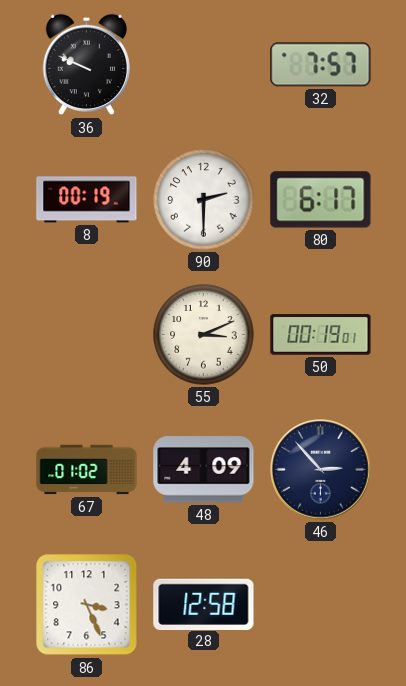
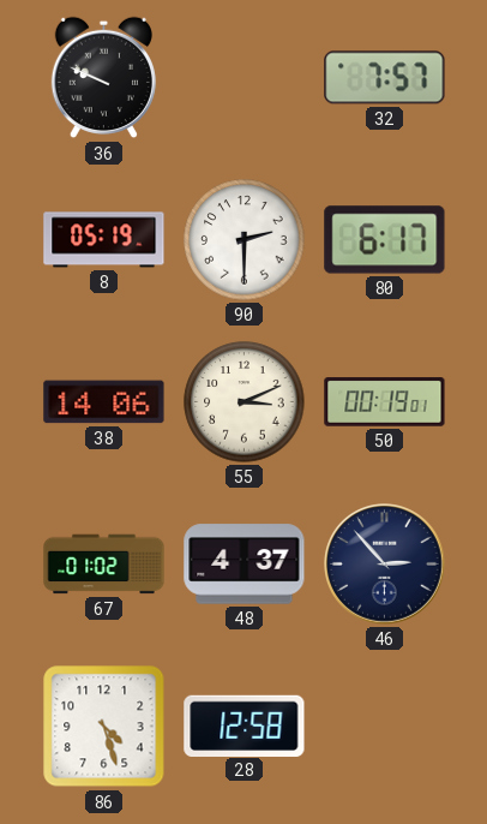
8: 00:19 -> 05:19
38: none -> 14:06
48: 4:09 -> 4:37
86: 3:26 -> 4:27
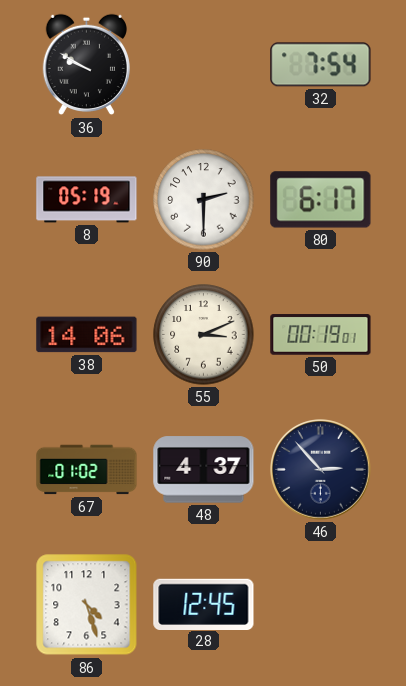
36: 9:49 -> 9:50
32: 7:57 -> 7:54
28: 12:58 -> 12:45
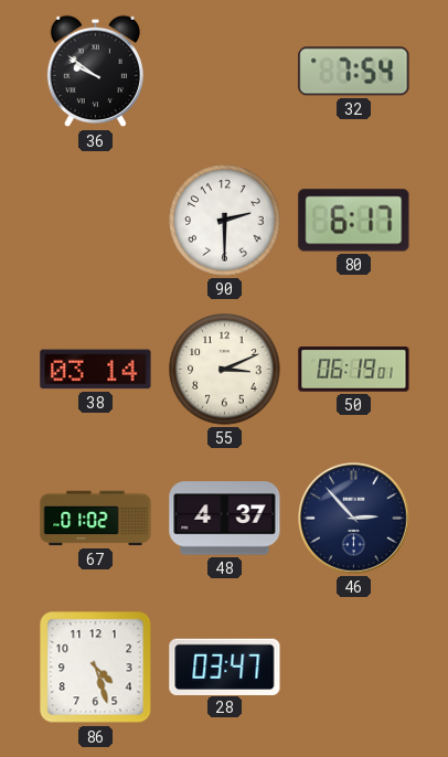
36: 9:50 -> 9:51
8: 05:19 -> none
38: 14:06 -> 03:14
50: 00:19 -> 06:19
28: 12:45 -> 03:47
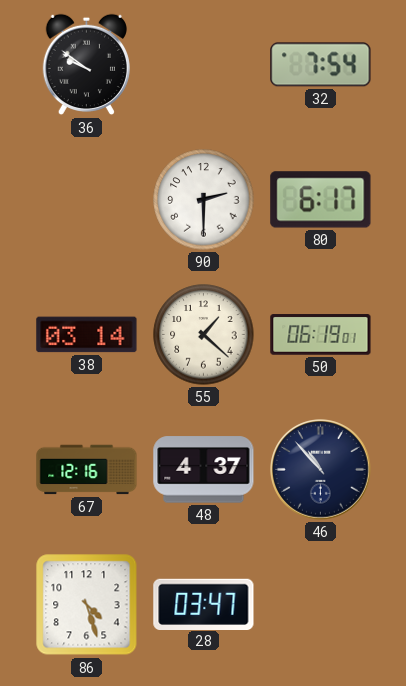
55: 3:11 -> 1:22
67: 01:02 -> 12:16
46: 2:53 -> 10:53
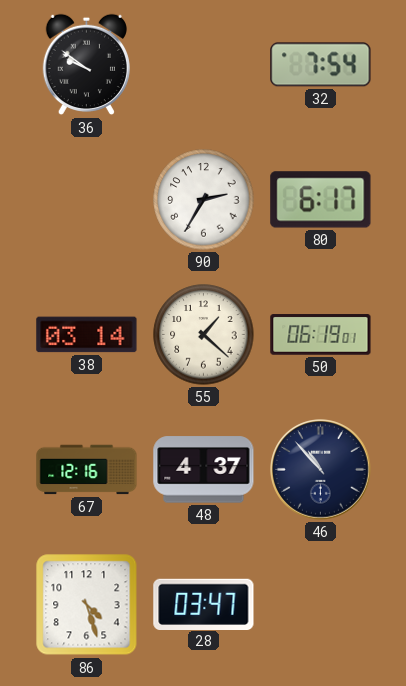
90: 2:30 -> 2:35
